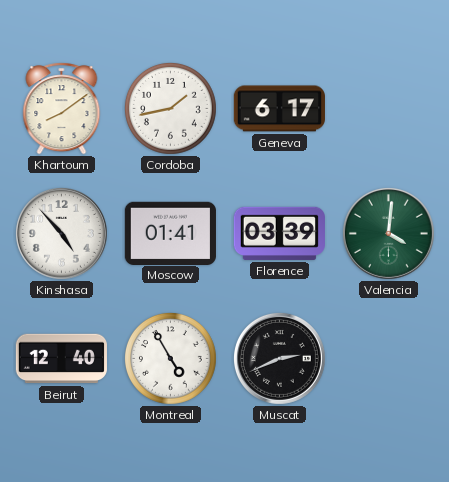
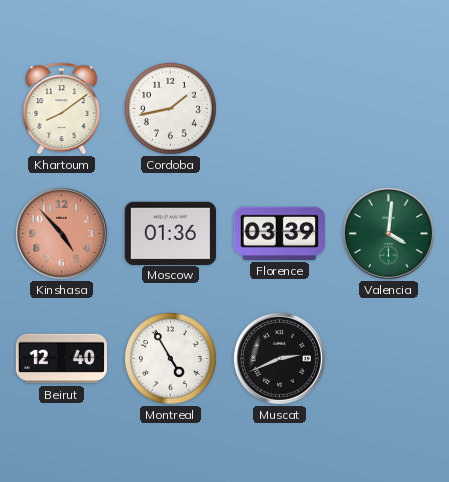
Geneva: 6:17 -> none
Kinshasa dial: white -> salmon
Moscow: 01:41 -> 01:36
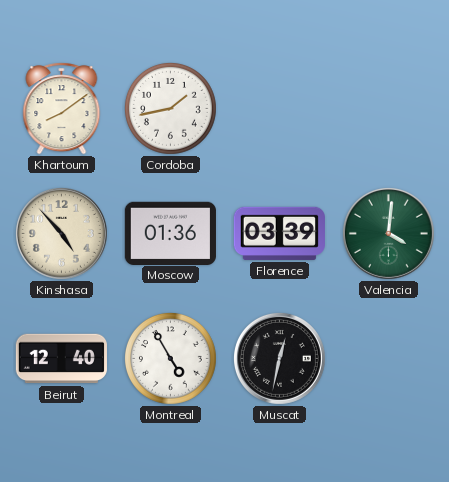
Kinshasa dial: salmon -> cream
Muscat: 2:41 -> 12:32
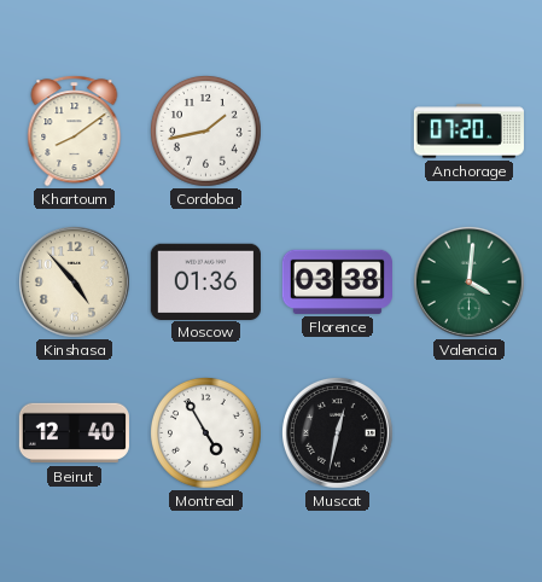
Anchorage: none -> 07:20
Florence: 03:39 -> 03:38
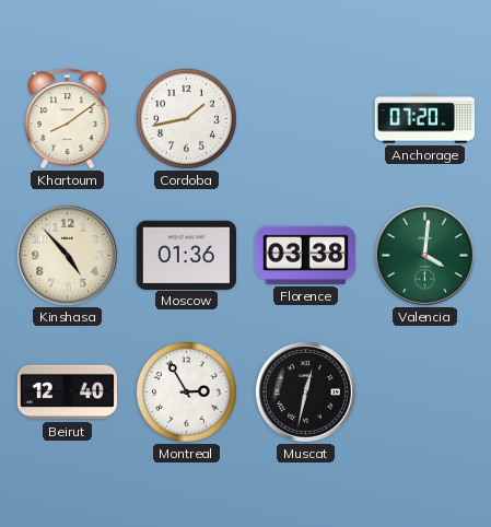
Montreal: 4:55 -> 2:55
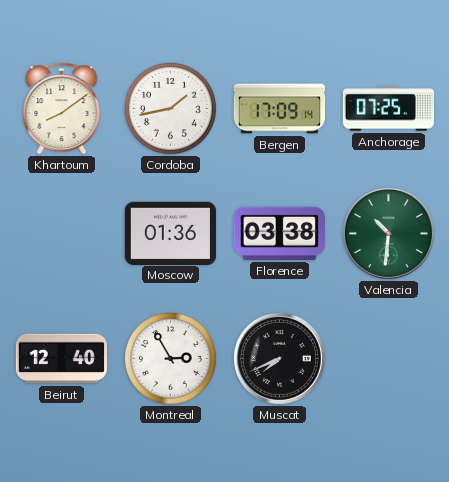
Bergen: none -> 17:09
Anchorage: 07:20 -> 07:25
Kinshasa: 4:53 -> none
Valencia: 4:01 -> 10:31
Muscat: 12:32 -> 7:41
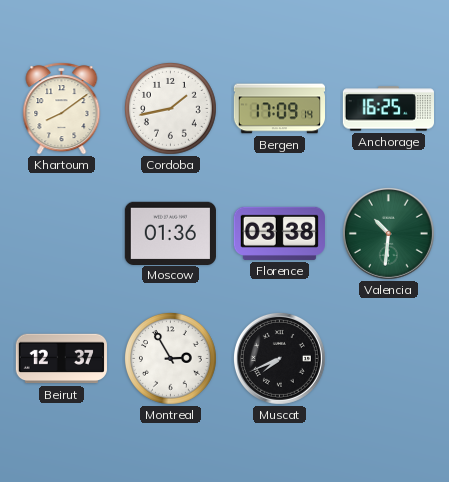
Anchorage: 07:25 -> 16:25
Beirut: 12:40 -> 12:37
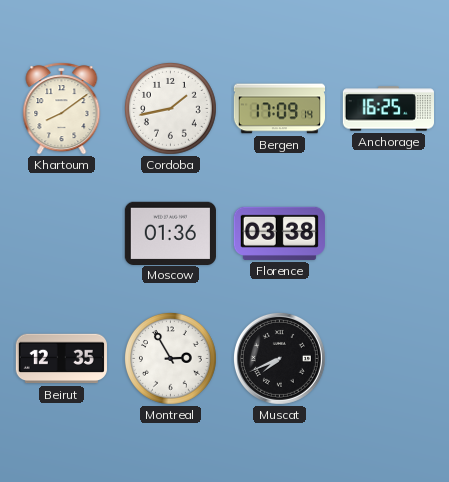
Valencia: 10:31 -> none
Beirut: 12:37 -> 12:35
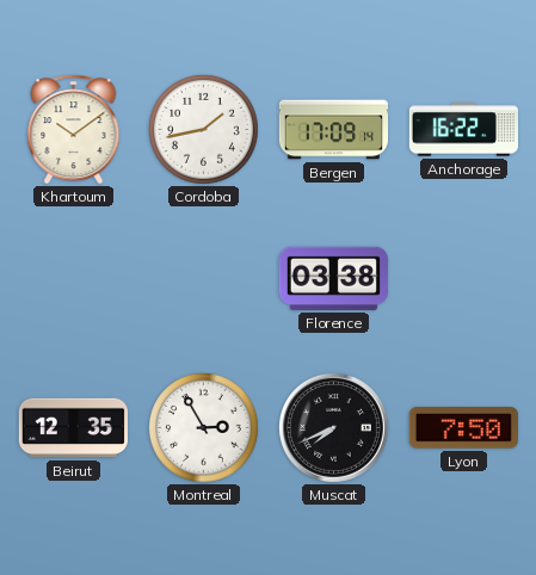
Khartoum: 8:09 -> 10:09
Anchorage: 16:25 -> 16:22
Moscow: 01:36 -> none
Lyon: none -> 7:50
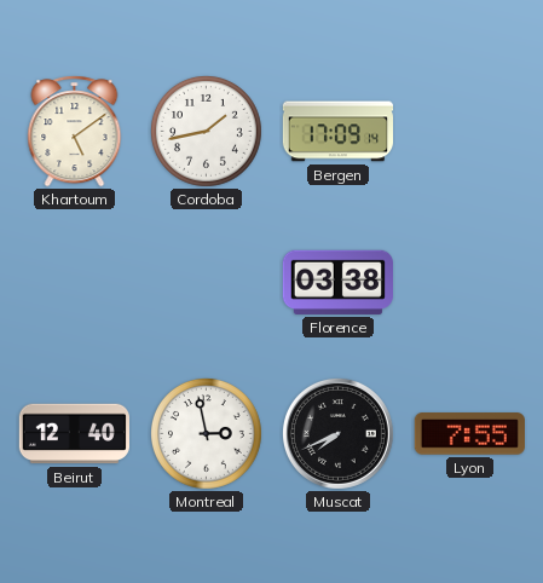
Khartoum: 10:09 -> 5:09
Anchorage: 16:22 -> none
Beirut: 12:35 -> 12:40
Montreal: 2:55 -> 2:58
Lyon: 7:50 -> 7:55
